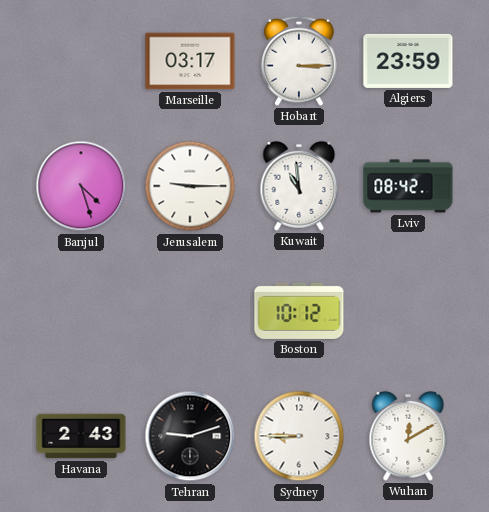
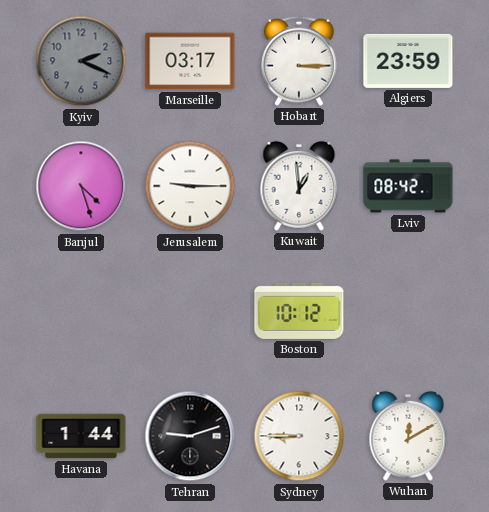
Kyiv: none -> 2:19
Kuwait: 10:59 -> 12:59
Havana: 2:43 -> 1:44
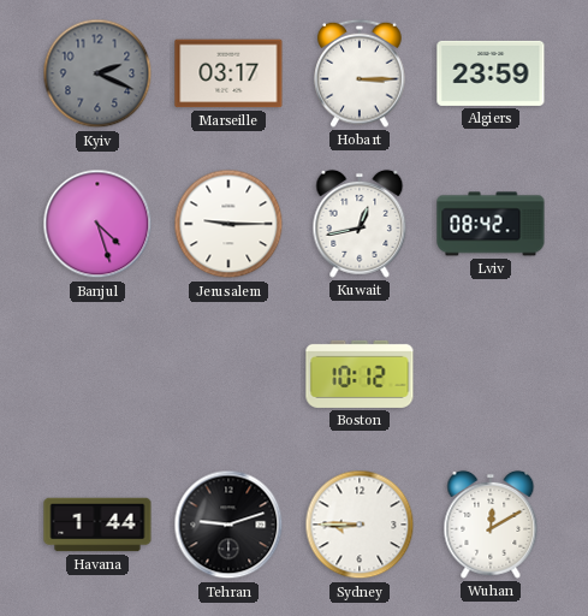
Kuwait: 12:59 -> 12:43
